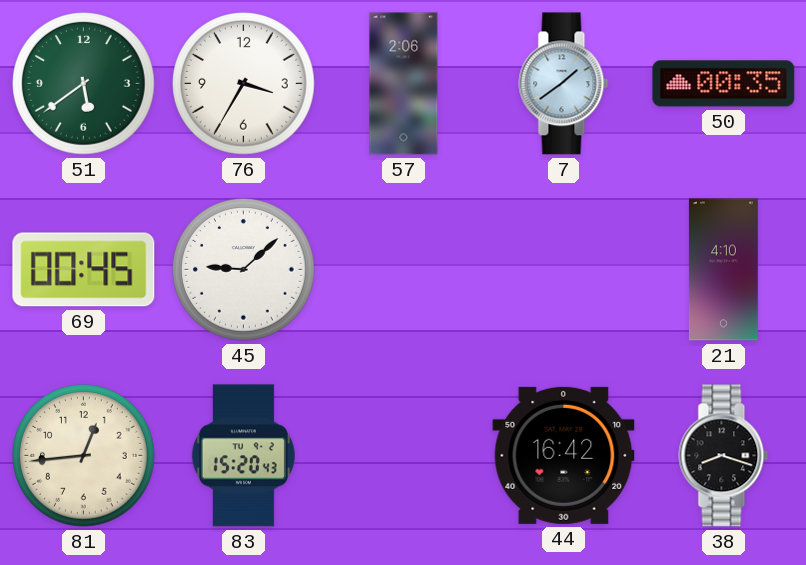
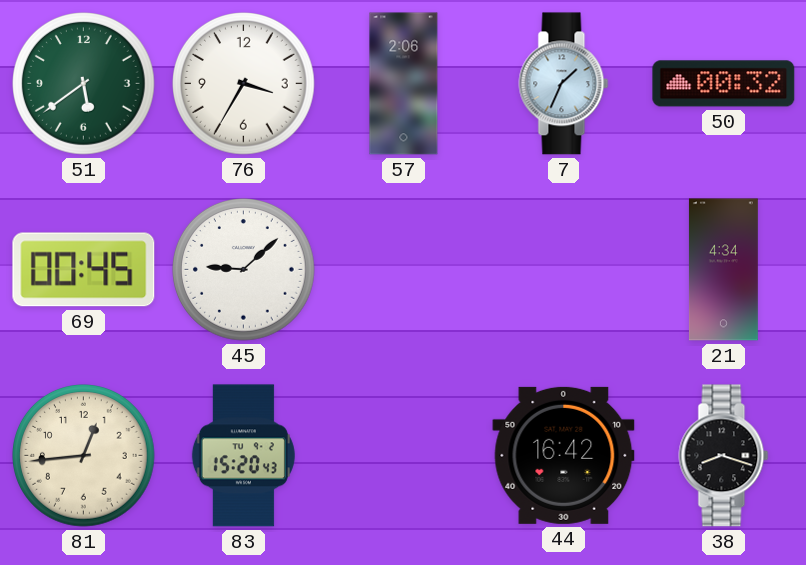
7: 1:39 -> 1:34
50: 00:35 -> 00:32
21: 4:10 -> 4:34
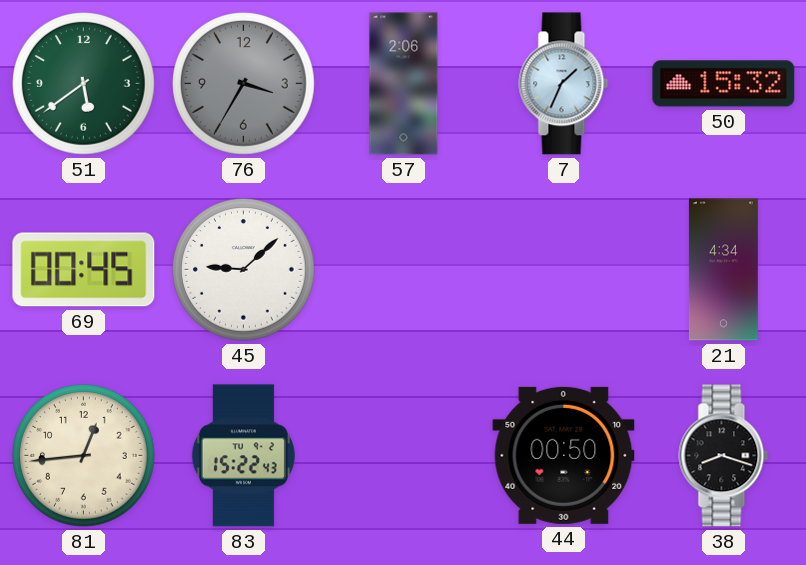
76 dial: white -> grey
50: 00:32 -> 15:32
83: 15:20 -> 15:22
44: 16:42 -> 00:50
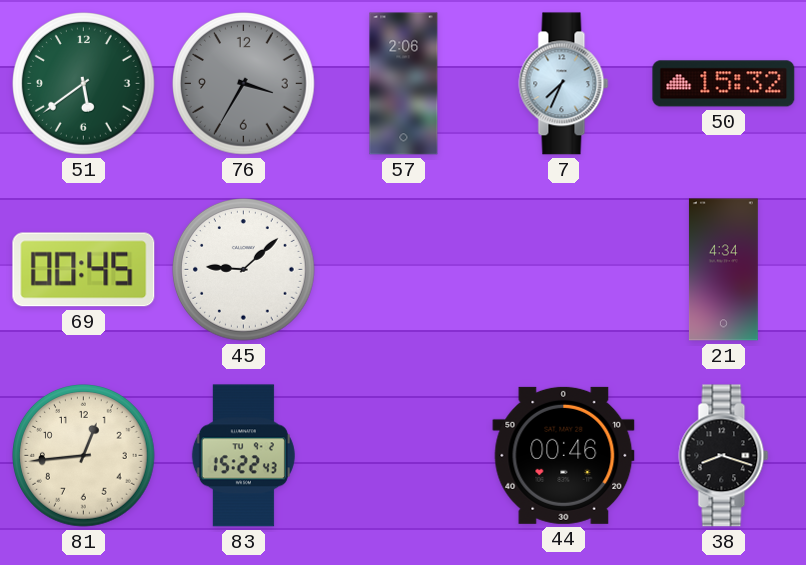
7: 1:34 -> 7:34
44: 00:50 -> 00:46
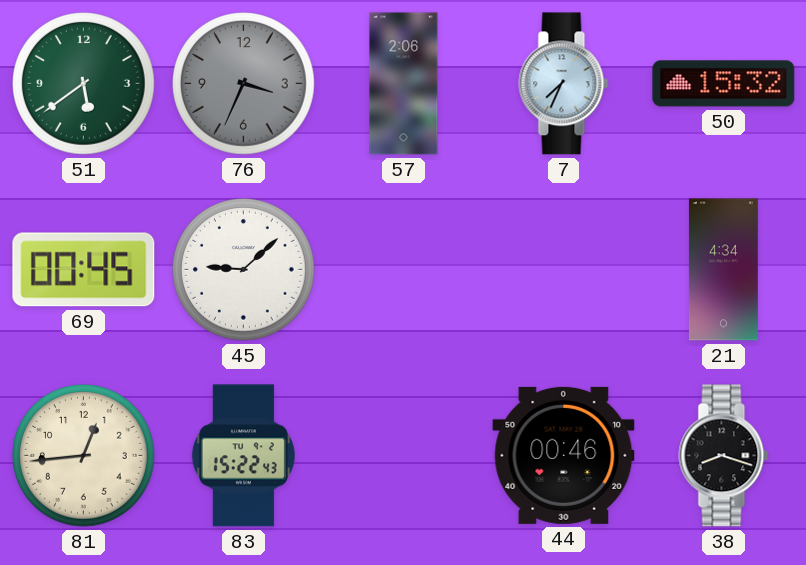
76: 3:35 -> 3:34
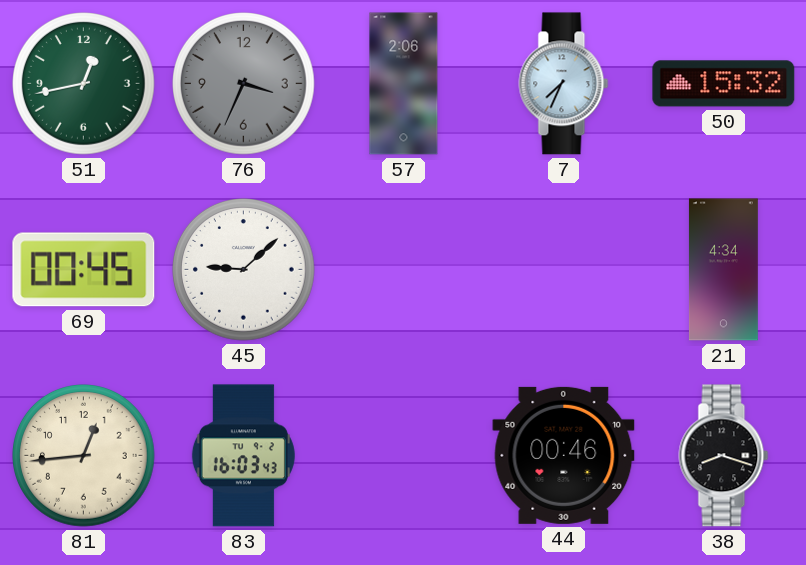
51: 5:39 -> 12:43
83: 15:22 -> 16:03
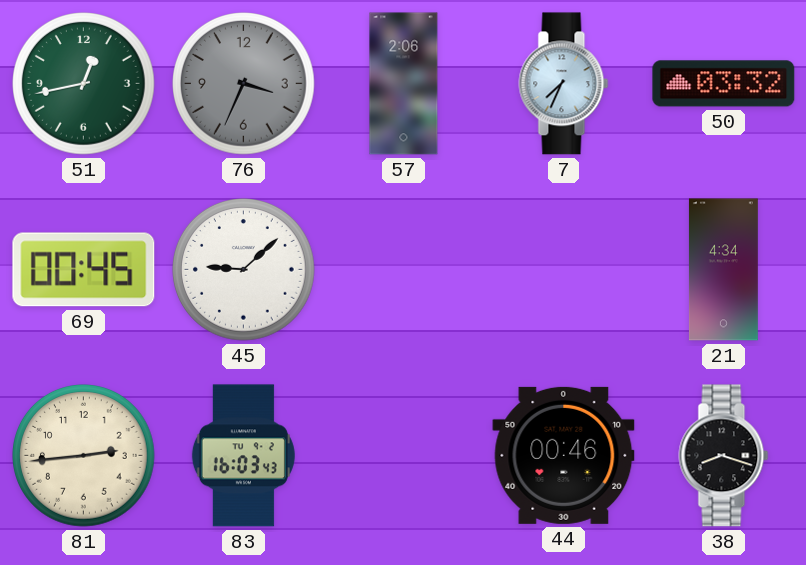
50: 15:32 -> 03:32
81: 12:44 -> 2:44
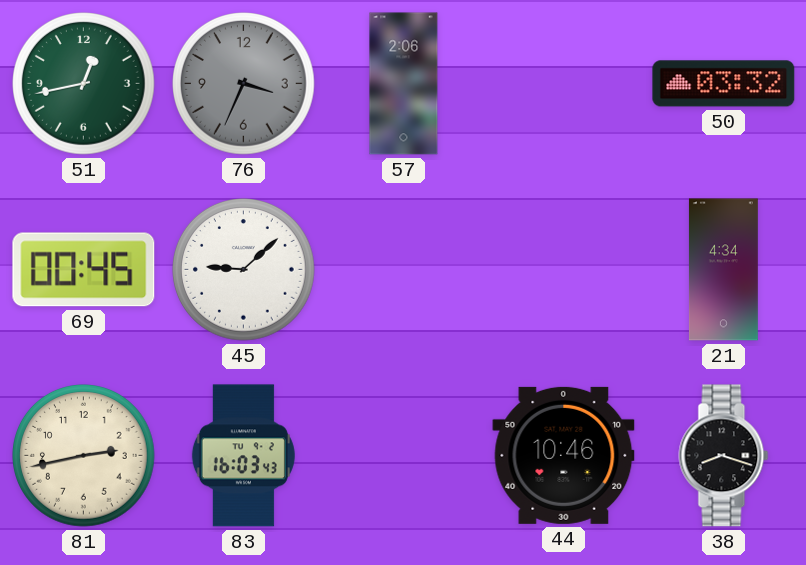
7: 7:34 -> none
81: 2:44 -> 2:43
44: 00:46 -> 10:46
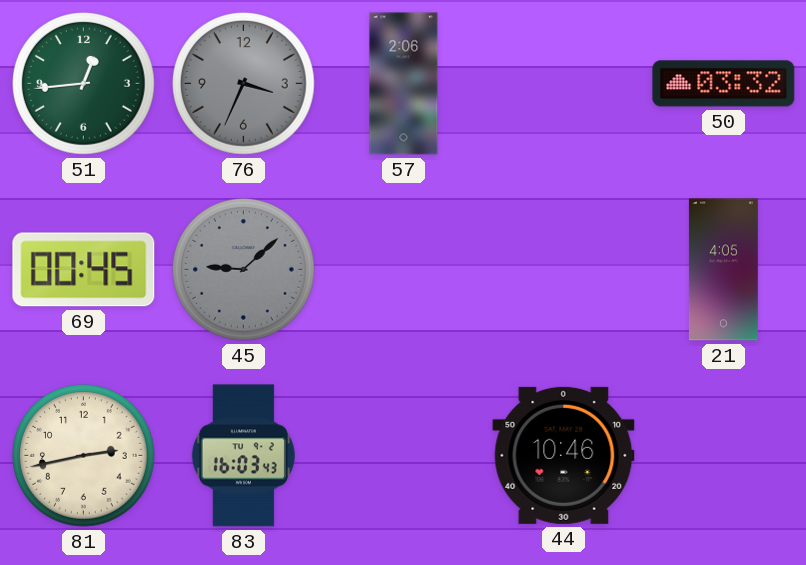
51: 12:43 -> 12:44
45 dial: white -> grey
21: 4:34 -> 4:05
38: 8:18 -> none
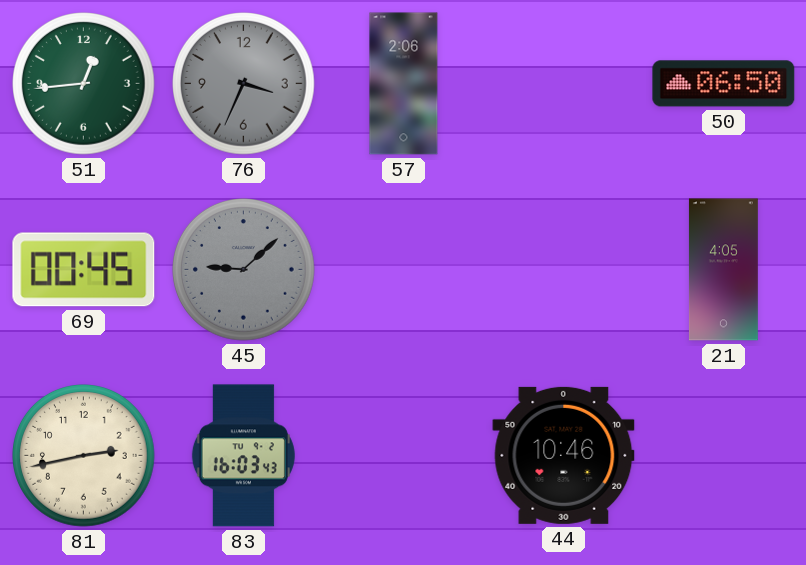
50: 03:32 -> 06:50
